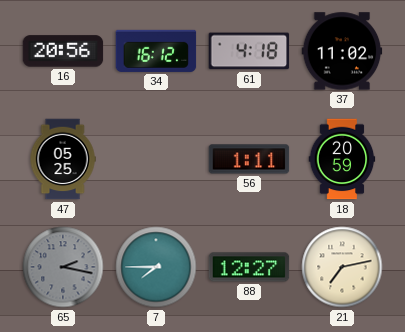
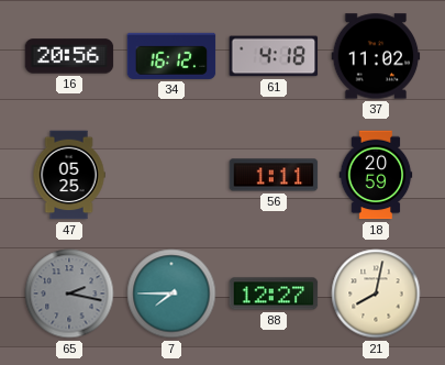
21: 7:13 -> 8:02
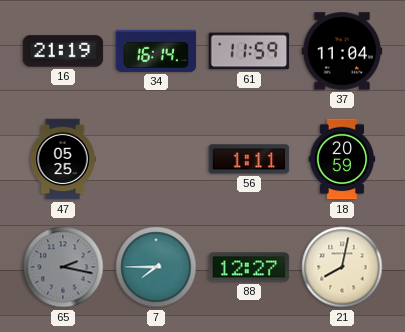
16: 20:56 -> 21:19
34: 16:12 -> 16:14
61: 4:18 -> 11:59
37: 11:02 -> 11:04
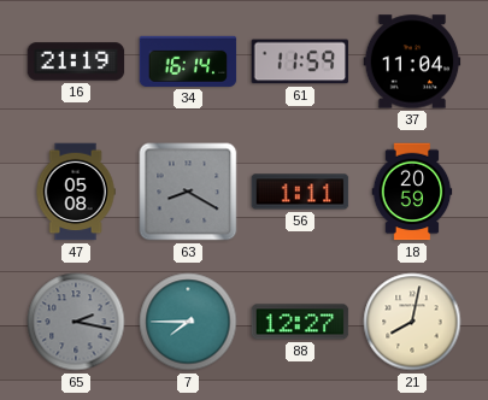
47: 05:25 -> 05:08
63: none -> 8:20
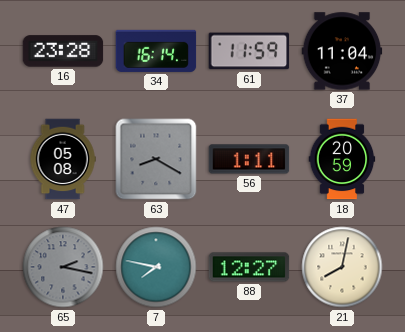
16: 21:19 -> 23:28
7: 7:45 -> 7:47
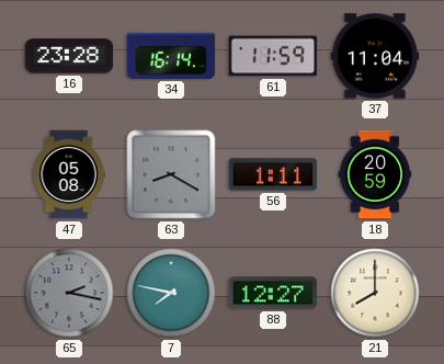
21: 8:02 -> 8:00
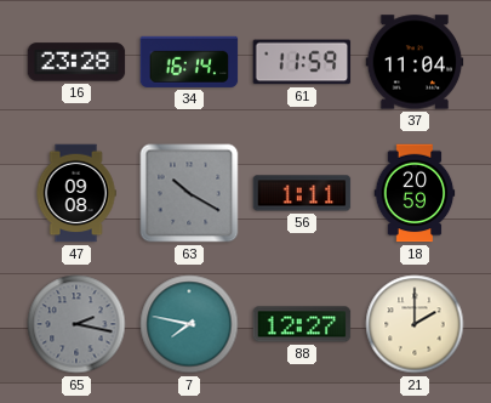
47: 05:08 -> 09:08
63: 8:20 -> 10:20
21: 8:00 -> 2:00
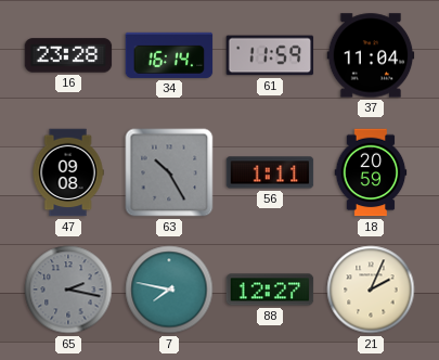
63: 10:20 -> 10:25
21: 2:00 -> 2:04
